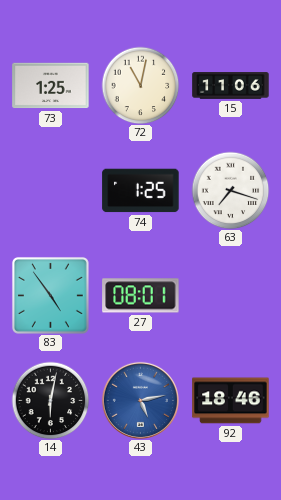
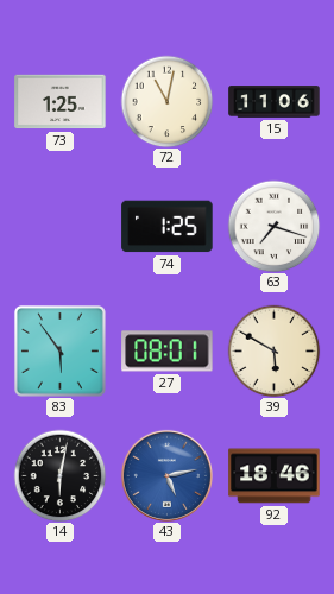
83: 4:54 -> 5:54
39: none -> 5:50
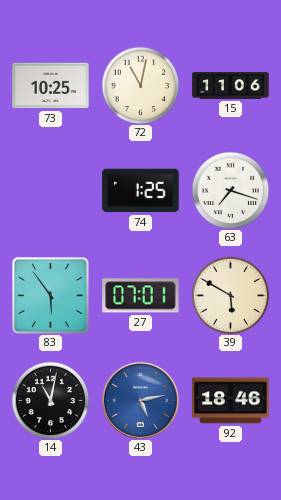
73: 1:25 -> 10:25
27: 08:01 -> 07:01
14: 6:02 -> 11:02
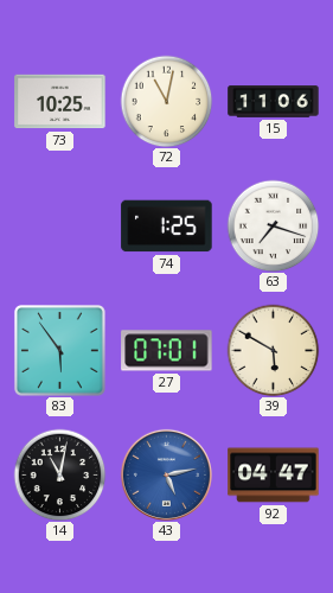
92: 18:46 -> 04:47
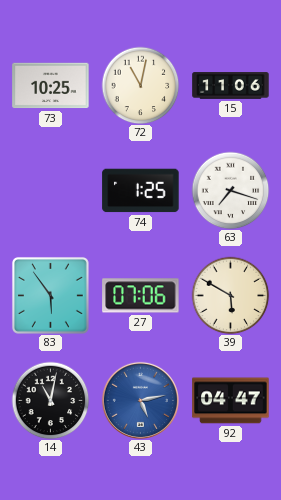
27: 07:01 -> 07:06
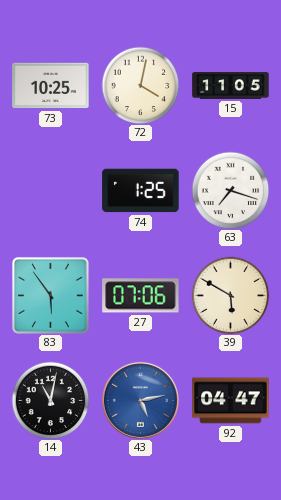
72: 11:02 -> 4:02
15: 11:06 -> 11:05
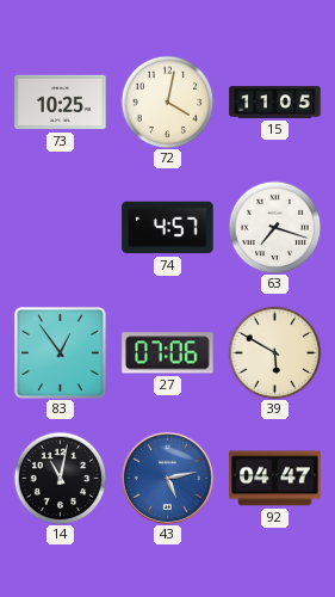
74: 1:25 -> 4:57
83: 5:54 -> 12:54
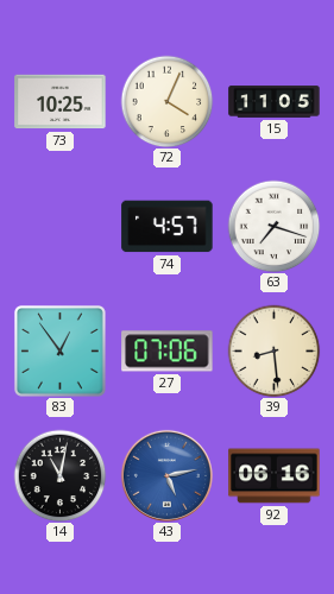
72: 4:02 -> 4:04
39: 5:50 -> 8:29
92: 04:47 -> 06:16
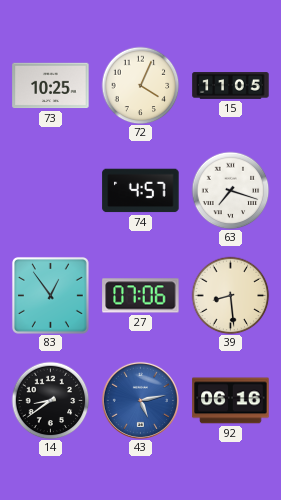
14: 11:02 -> 8:39
